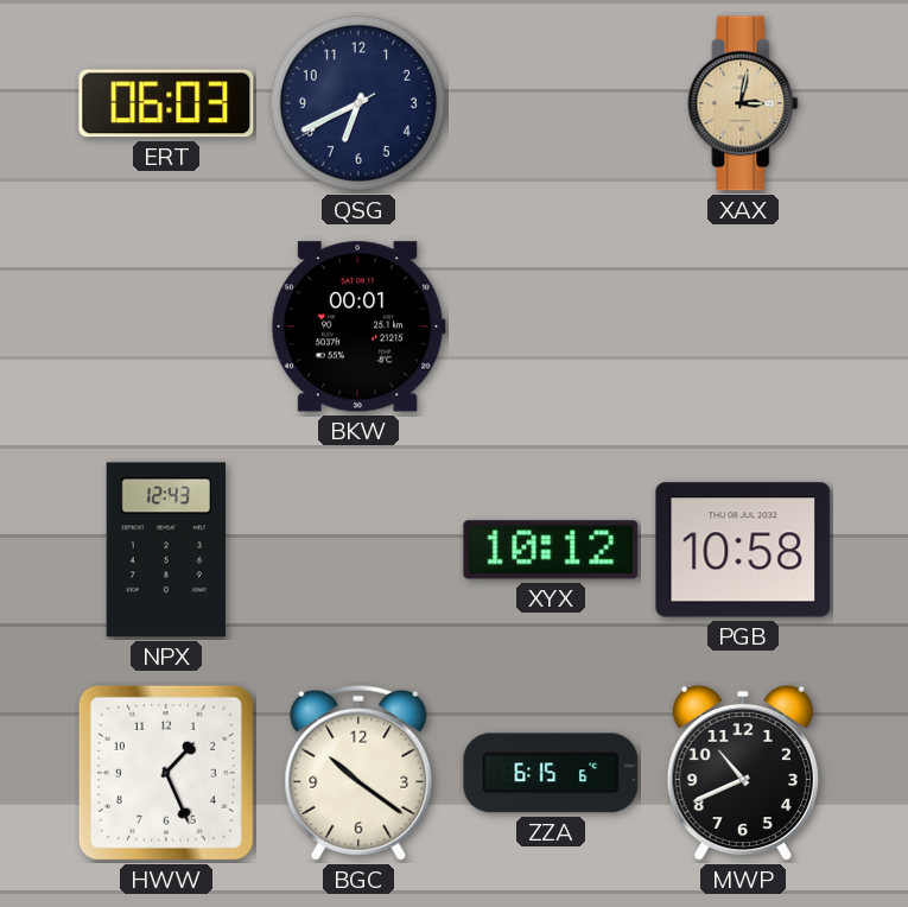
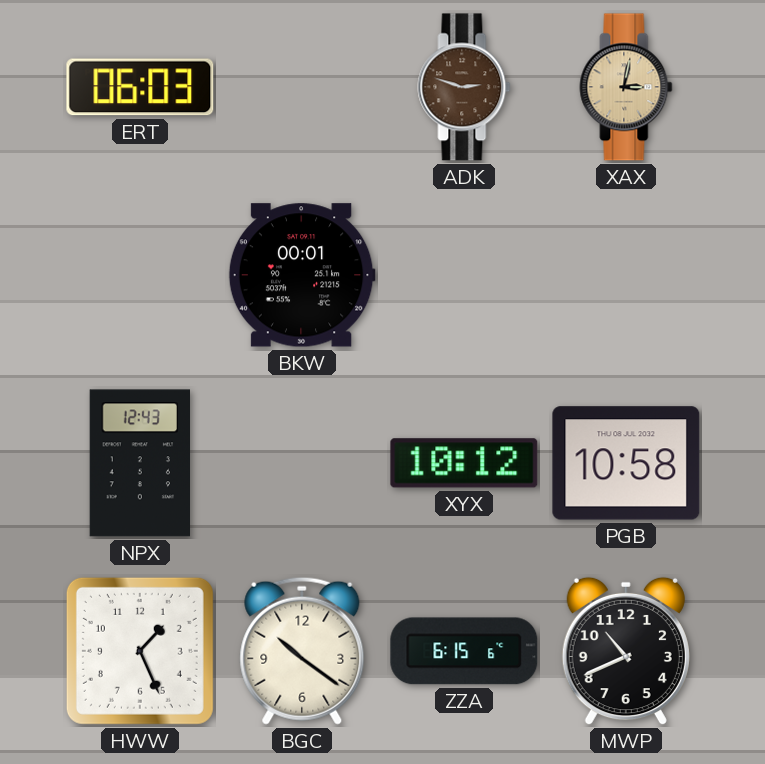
QSG: 6:40 -> none
ADK: none -> 2:48
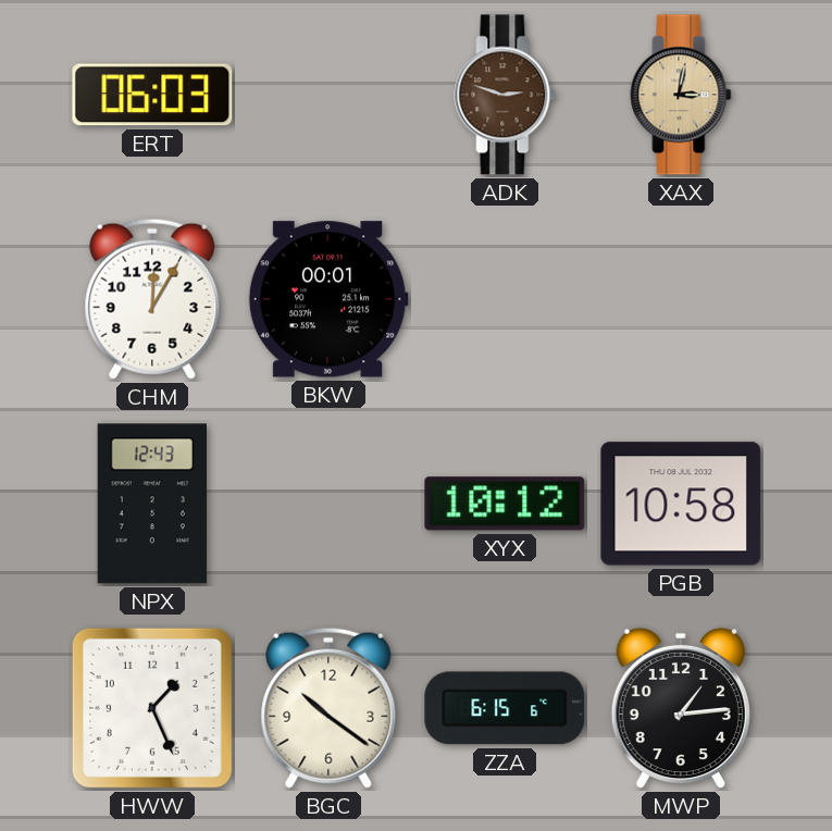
CHM: none -> 12:05
MWP: 10:41 -> 1:14
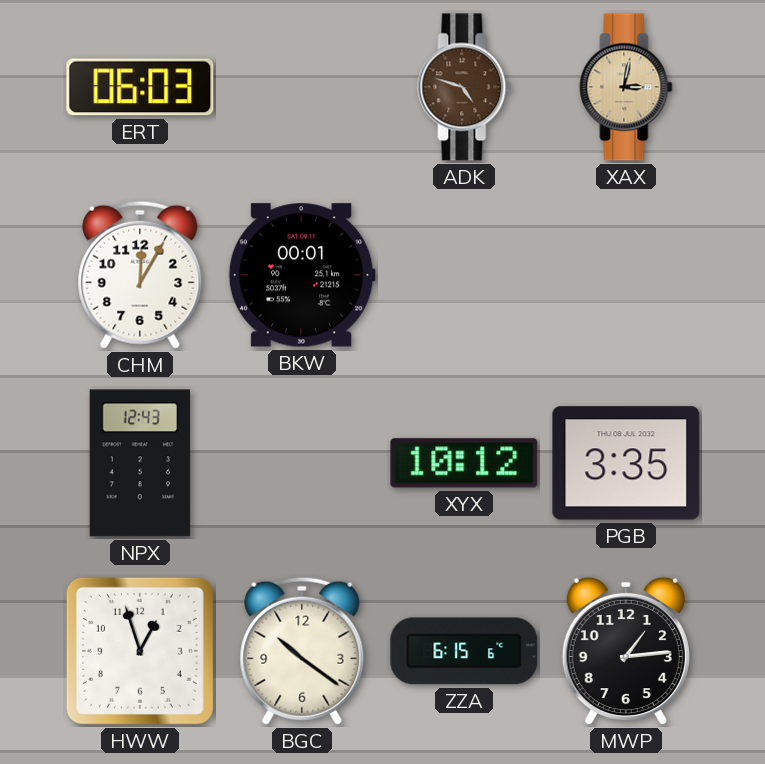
ADK: 2:48 -> 4:48
PGB: 10:58 -> 3:35
HWW: 1:26 -> 12:57
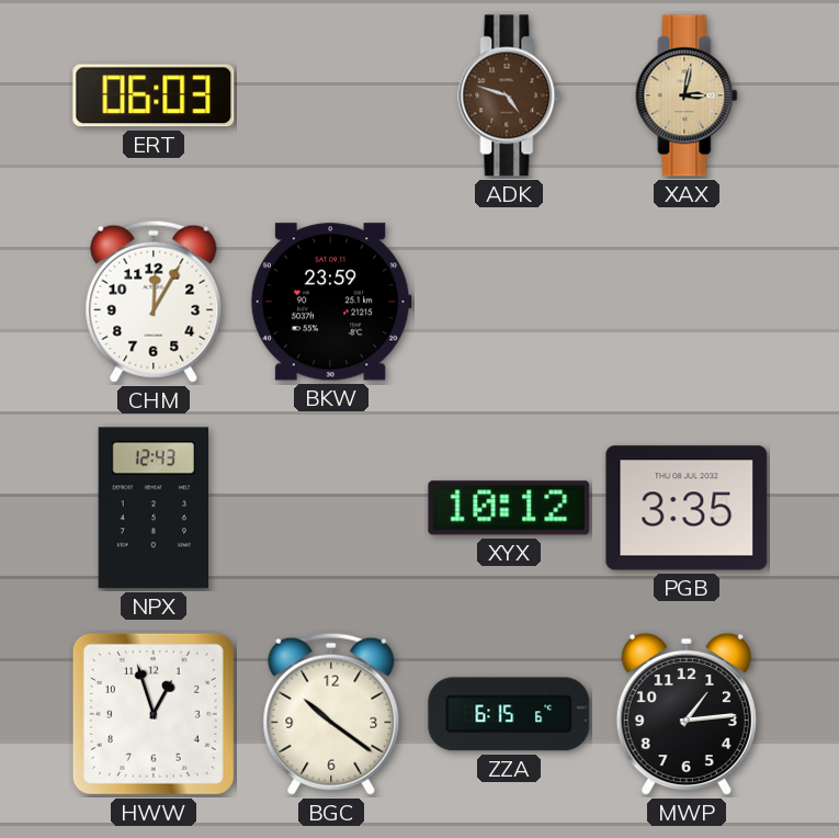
BKW: 00:01 -> 23:59
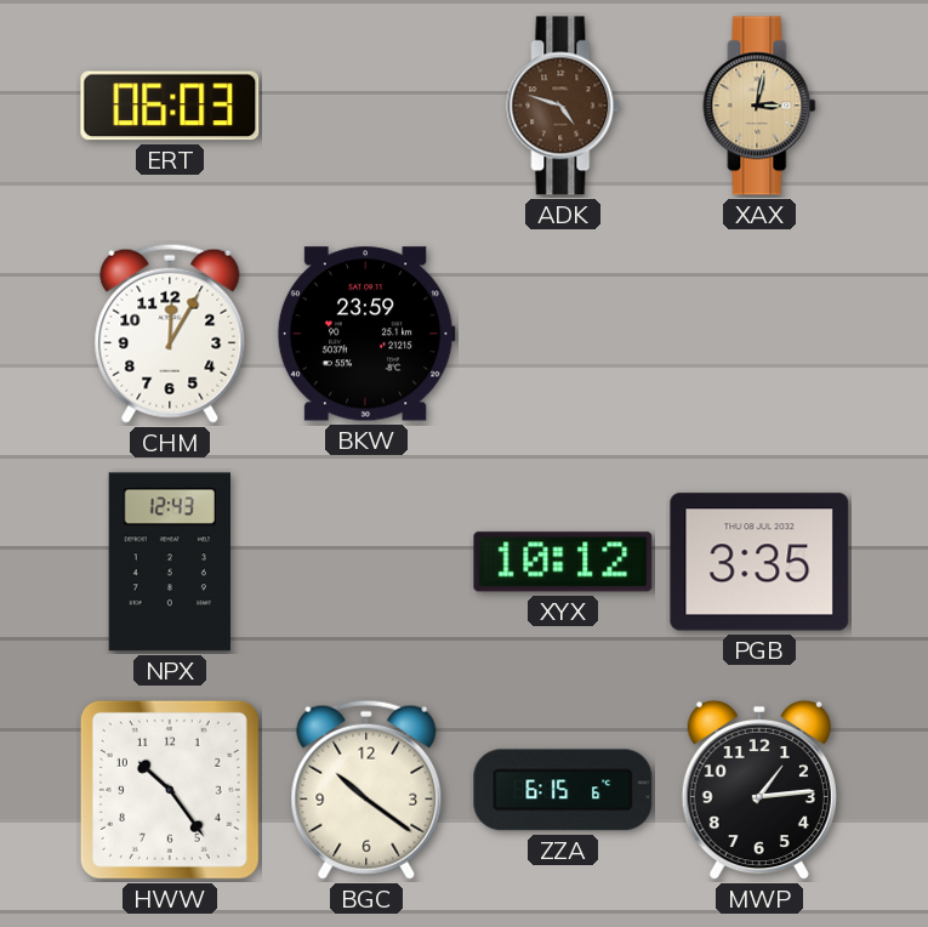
HWW: 12:57 -> 10:24
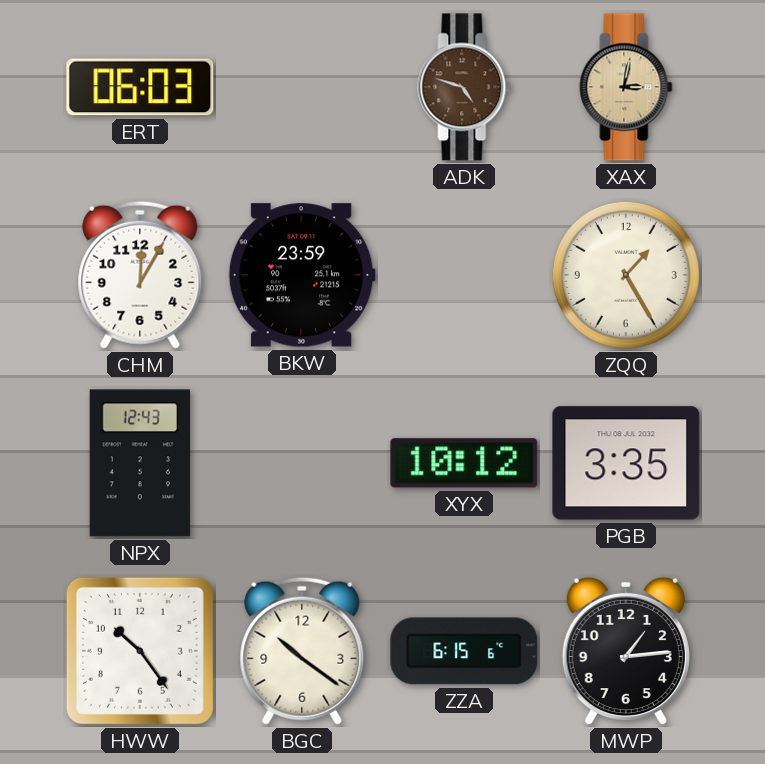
ZQQ: none -> 1:25
